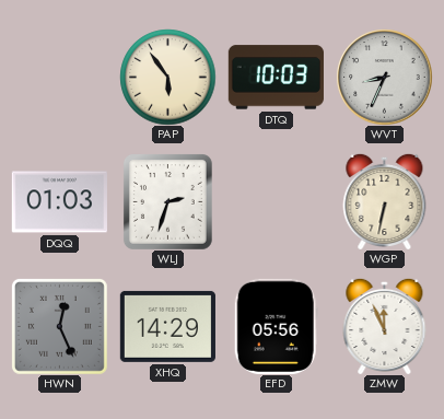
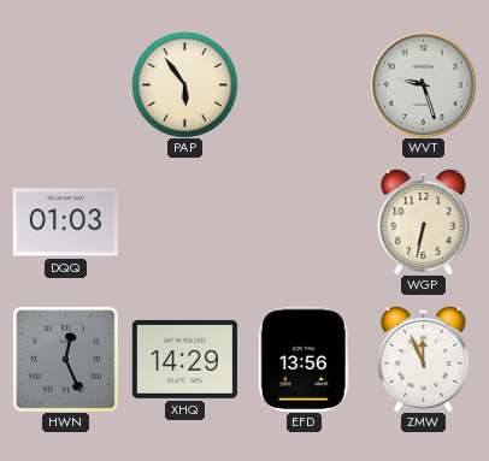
DTQ: 10:03 -> none
WVT: 8:34 -> 9:27
WLJ: 2:33 -> none
EFD: 05:56 -> 13:56
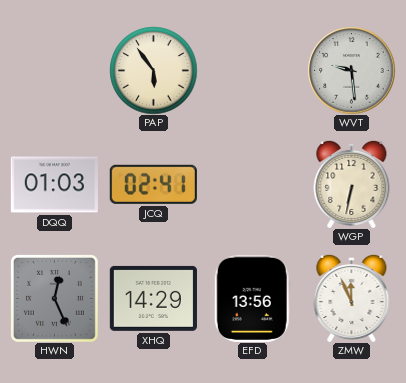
WVT: 9:27 -> 9:29
JCQ: none -> 02:41
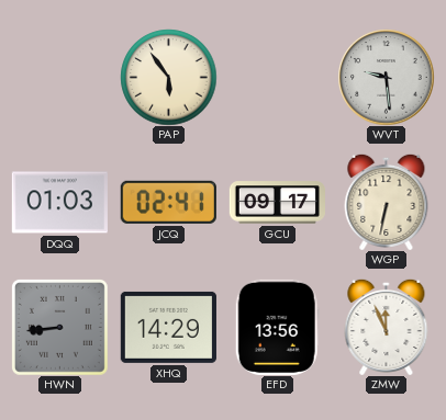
GCU: none -> 09:17
HWN: 12:26 -> 8:44
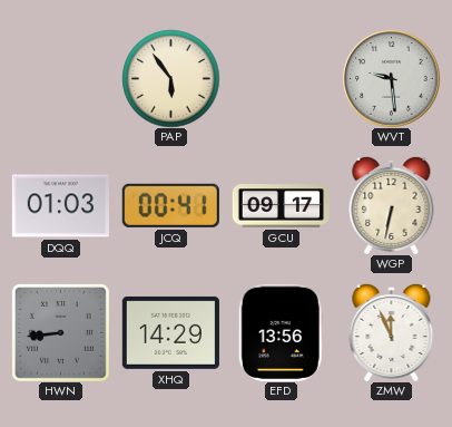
JCQ: 02:41 -> 00:41
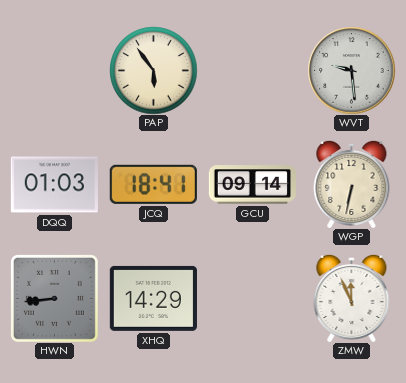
JCQ: 00:41 -> 18:41
GCU: 09:17 -> 09:14
EFD: 13:56 -> none
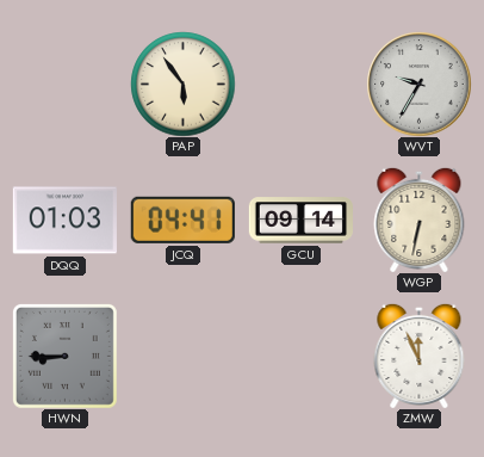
WVT: 9:29 -> 9:35
JCQ: 18:41 -> 04:41
HWN: 8:44 -> 8:45
XHQ: 14:29 -> none
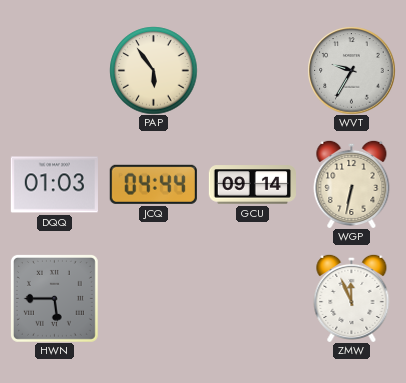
JCQ: 04:41 -> 04:44
HWN: 8:45 -> 5:45
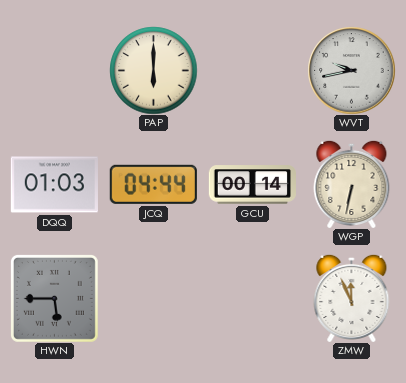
PAP: 5:54 -> 6:00
WVT: 9:35 -> 9:43
GCU: 09:14 -> 00:14
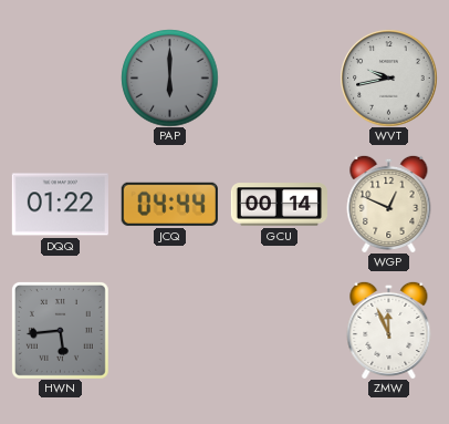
PAP dial: cream -> grey
DQQ: 01:03 -> 01:22
WGP: 6:32 -> 12:49
HWN: 5:45 -> 5:44
